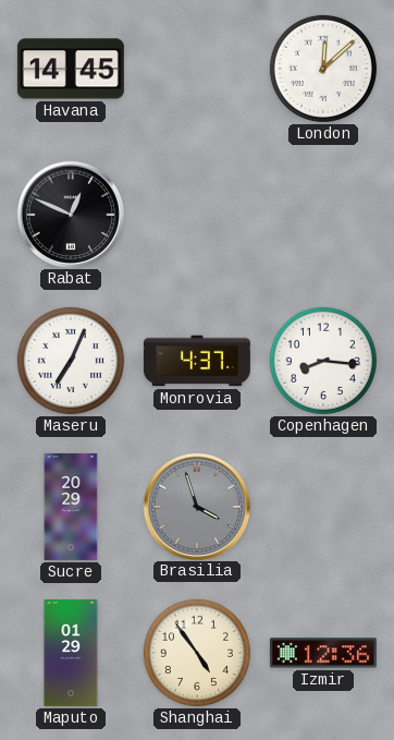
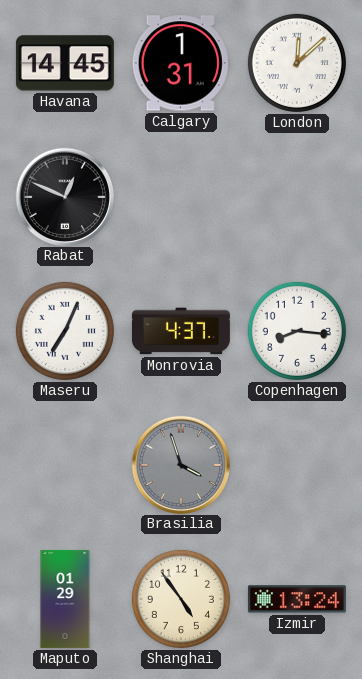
Calgary: none -> 1:31
Sucre: 20:29 -> none
Izmir: 12:36 -> 13:24
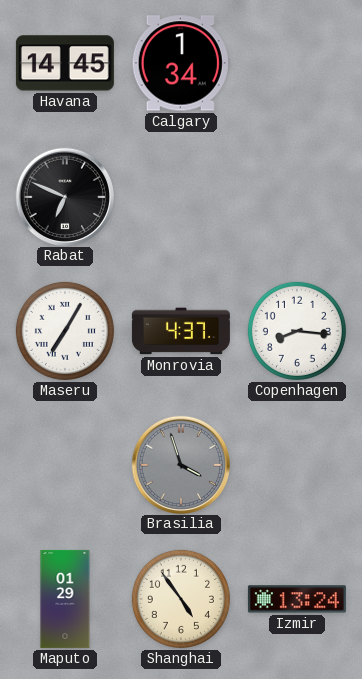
Calgary: 1:31 -> 1:34
London: 12:08 -> none
Rabat: 12:49 -> 6:49
Maseru: 7:04 -> 7:05
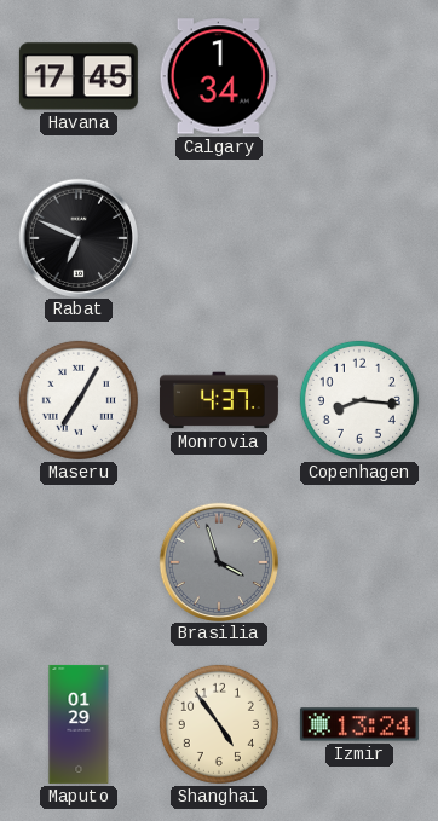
Havana: 14:45 -> 17:45
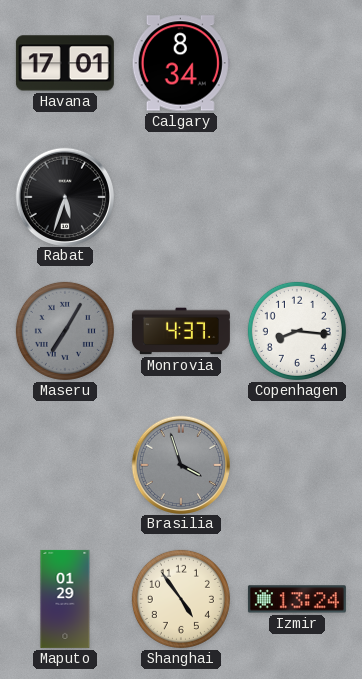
Havana: 17:45 -> 17:01
Calgary: 1:34 -> 8:34
Rabat: 6:49 -> 5:33
Maseru dial: white -> grey
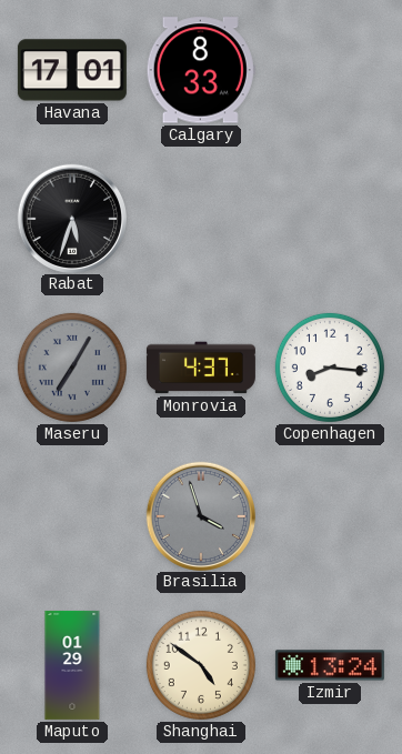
Calgary: 8:34 -> 8:33
Shanghai: 4:54 -> 4:51
